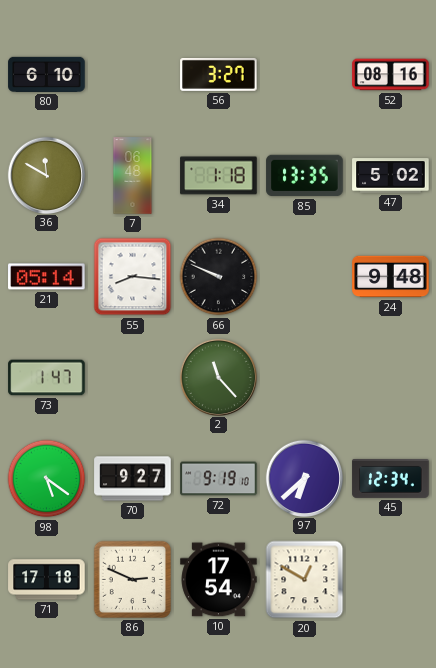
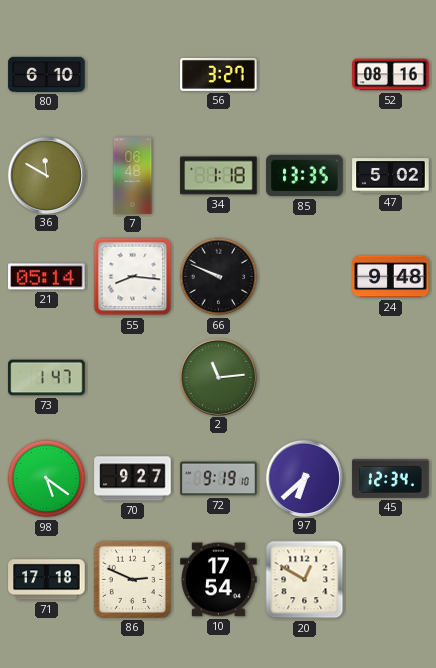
2: 11:23 -> 11:14
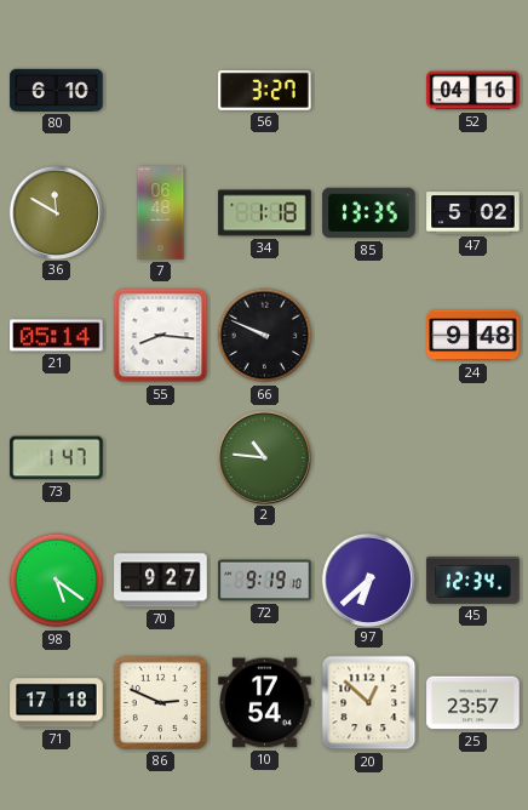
52: 08:16 -> 04:16
2: 11:14 -> 10:46
20: 12:50 -> 12:52
25: none -> 23:57
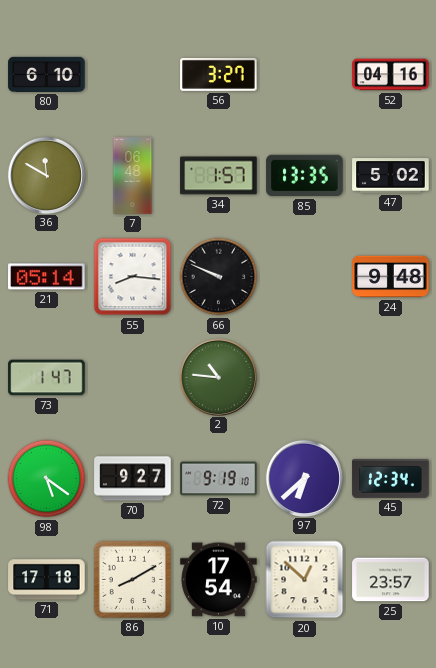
34: 1:18 -> 1:57
86: 2:49 -> 8:10
